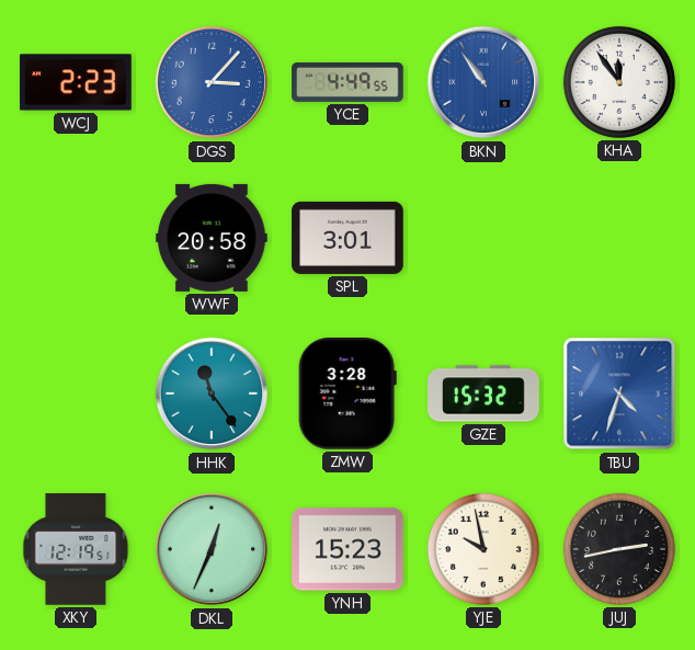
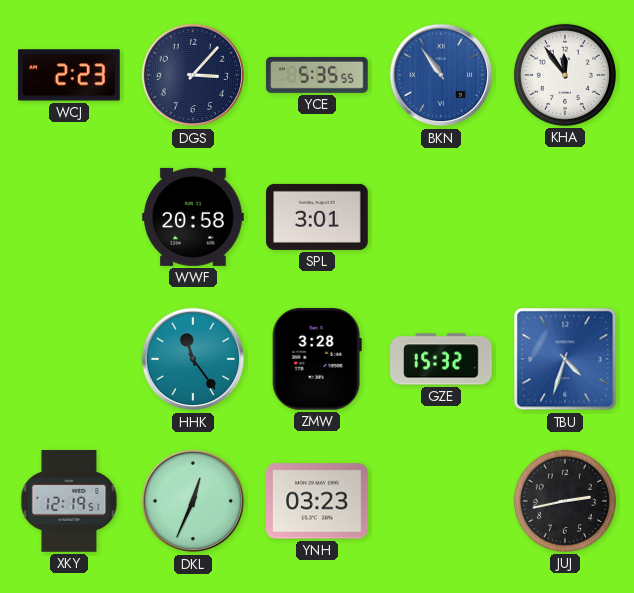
DGS dial: blue -> navy
YCE: 4:49 -> 5:35
YNH: 15:23 -> 03:23
YJE: 9:58 -> none
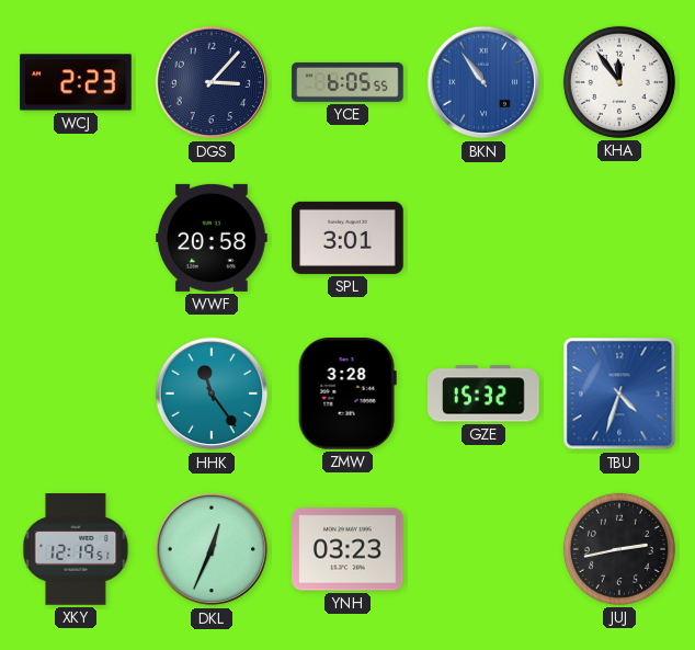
YCE: 5:35 -> 6:05
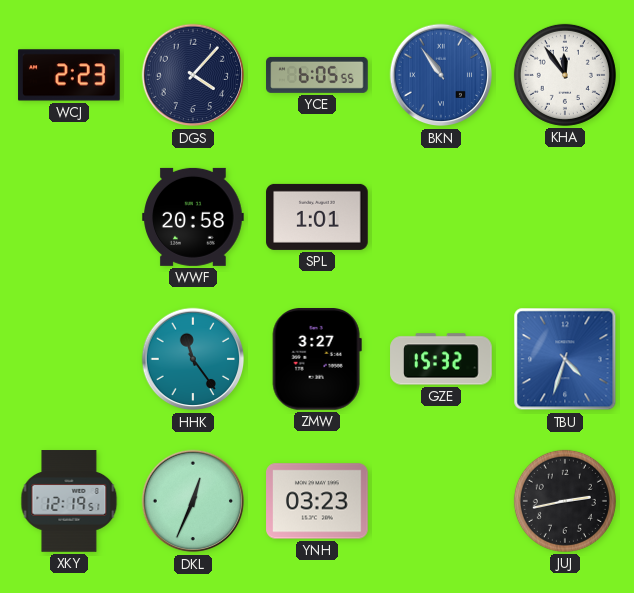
DGS: 3:07 -> 4:07
SPL: 3:01 -> 1:01
ZMW: 3:28 -> 3:27
